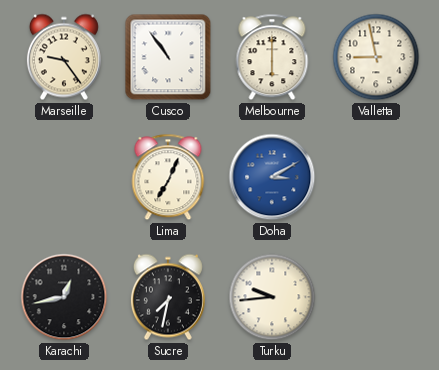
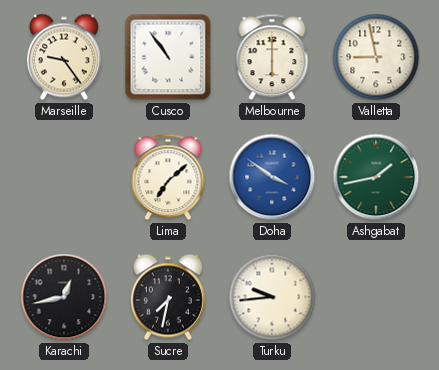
Lima: 7:04 -> 7:08
Doha: 3:10 -> 3:51
Ashgabat: none -> 1:43
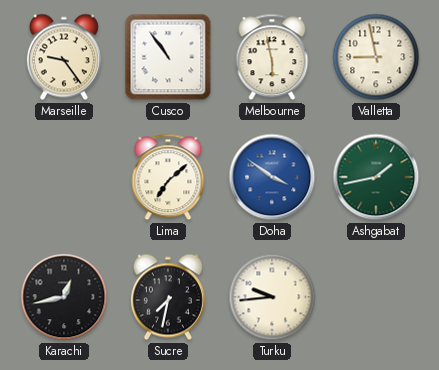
Melbourne: 6:00 -> 5:58
